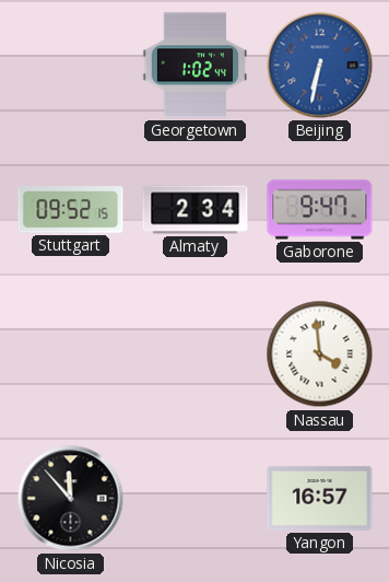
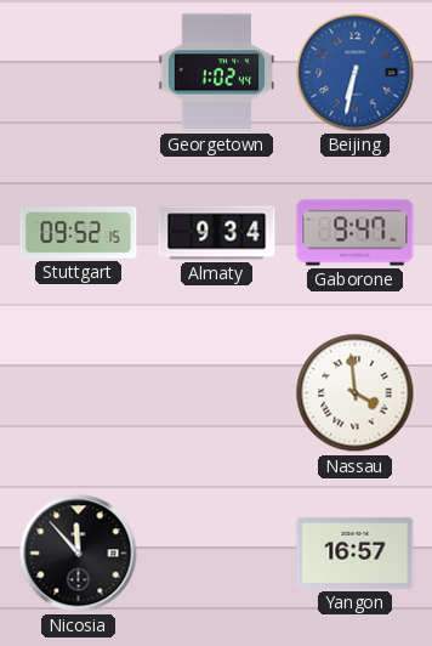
Almaty: 2:34 -> 9:34
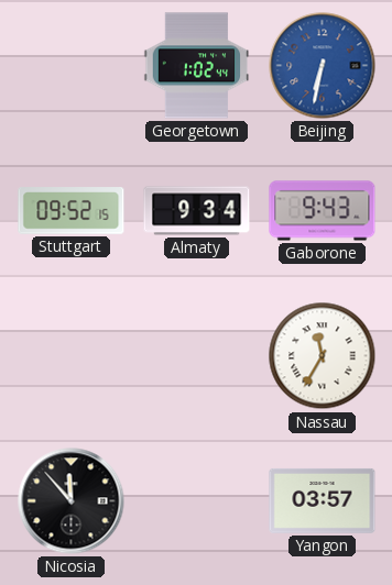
Gaborone: 9:47 -> 9:43
Nassau: 3:59 -> 11:35
Yangon: 16:57 -> 03:57
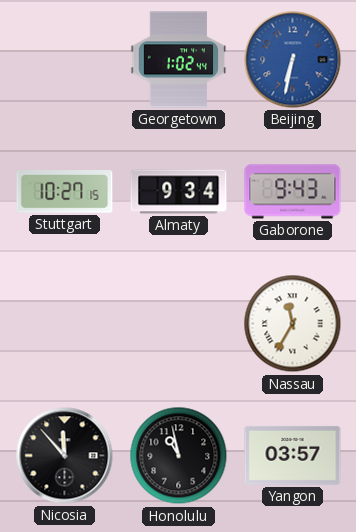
Stuttgart: 09:52 -> 10:27
Honolulu: none -> 10:58
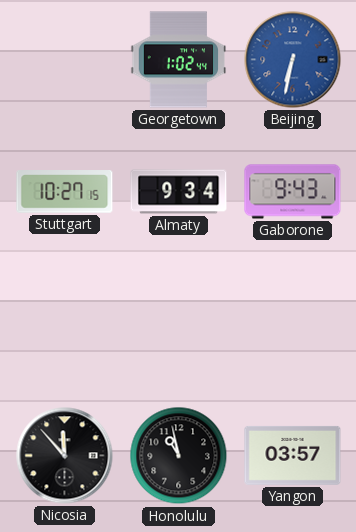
Nassau: 11:35 -> none
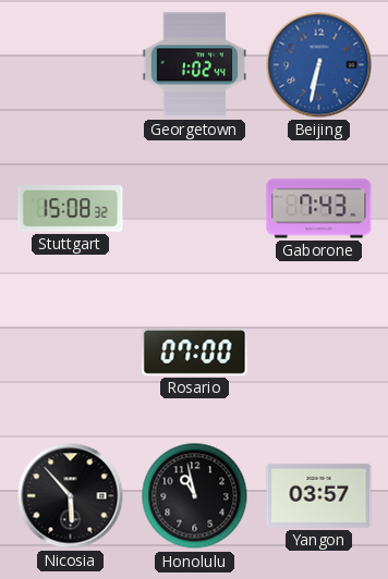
Stuttgart: 10:27 -> 15:08
Almaty: 9:34 -> none
Gaborone: 9:43 -> 7:43
Rosario: none -> 07:00
Nicosia: 11:53 -> 5:53
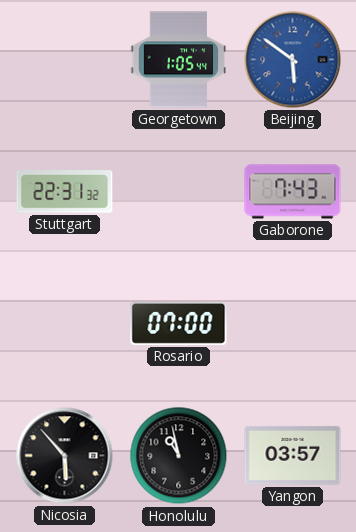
Georgetown: 1:02 -> 1:05
Beijing: 6:32 -> 5:51
Stuttgart: 15:08 -> 22:31
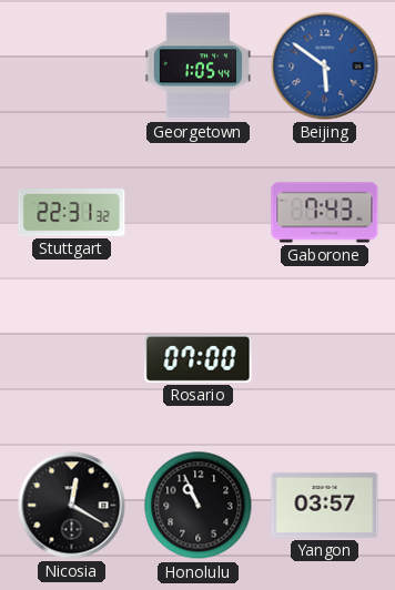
Nicosia: 5:53 -> 12:20
Honolulu: 10:58 -> 10:56
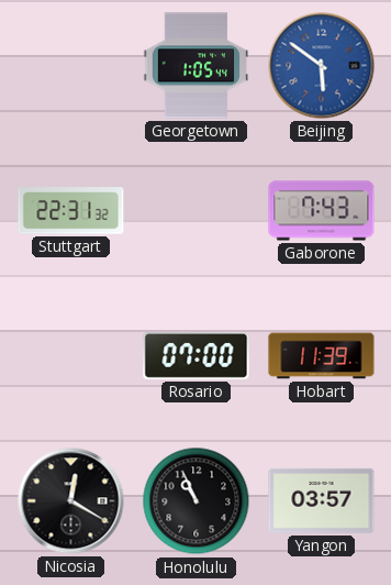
Hobart: none -> 11:39
